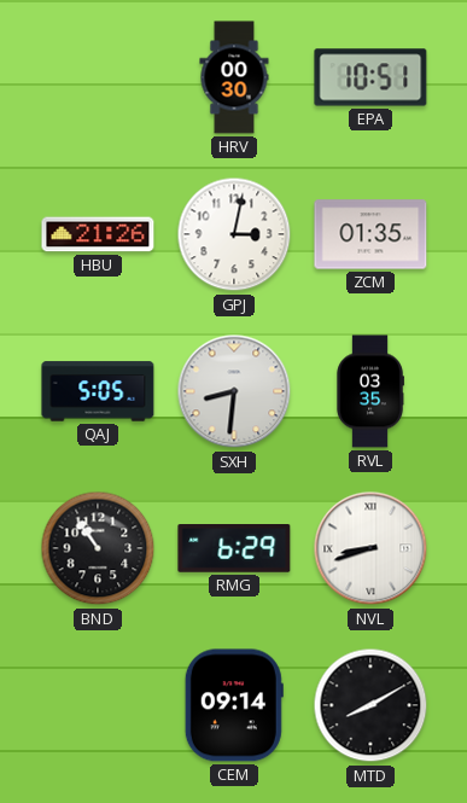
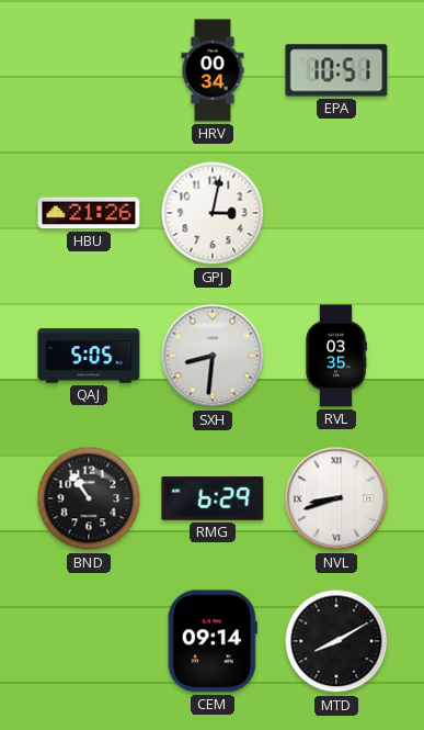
HRV: 00:30 -> 00:34
ZCM: 01:35 -> none
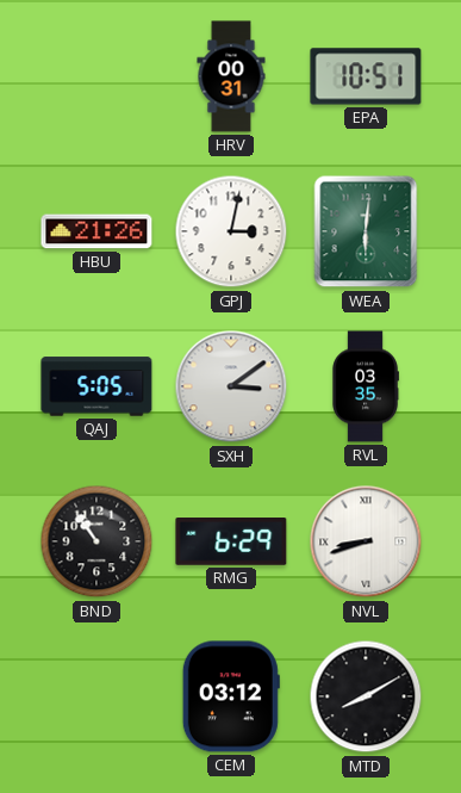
HRV: 00:34 -> 00:31
WEA: none -> 6:01
SXH: 8:31 -> 3:09
CEM: 09:14 -> 03:12
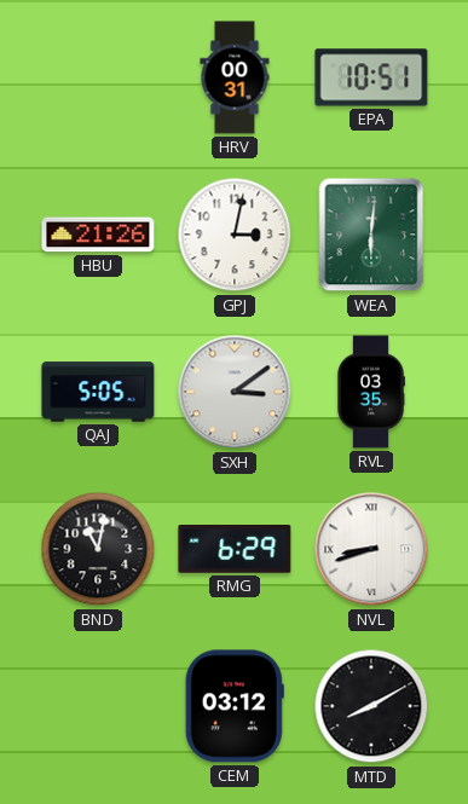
BND: 10:54 -> 11:02
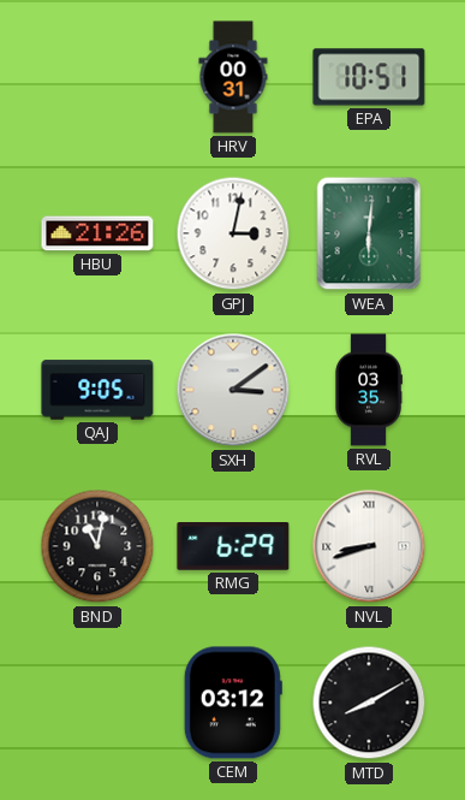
QAJ: 5:05 -> 9:05
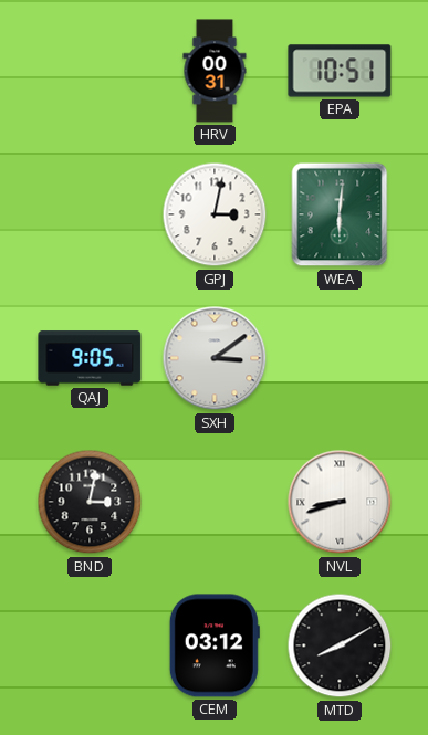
HBU: 21:26 -> none
RVL: 03:35 -> none
BND: 11:02 -> 3:02
RMG: 6:29 -> none
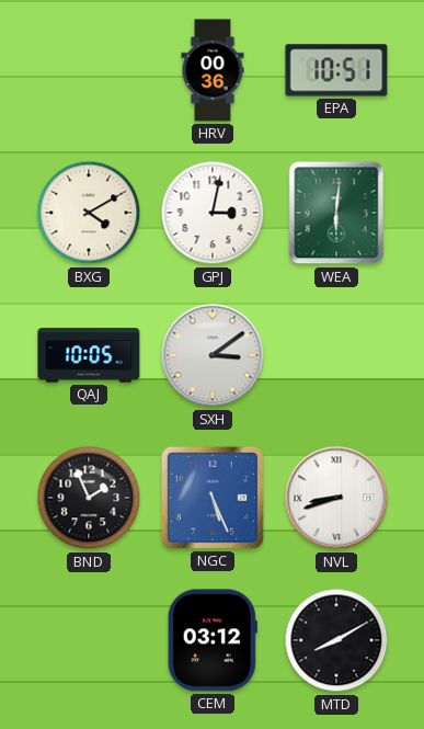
HRV: 00:31 -> 00:36
BXG: none -> 4:10
QAJ: 9:05 -> 10:05
BND: 3:02 -> 1:56
NGC: none -> 5:26
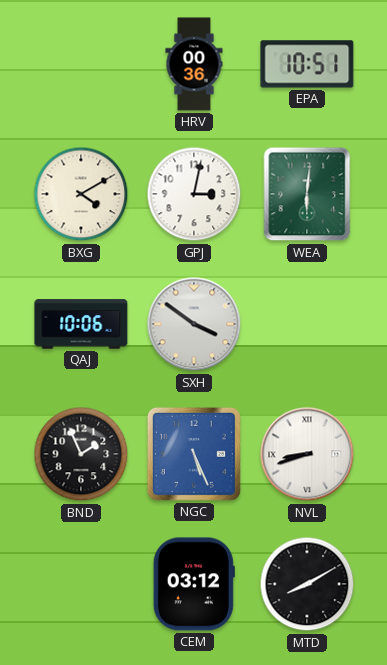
QAJ: 10:05 -> 10:06
SXH: 3:09 -> 3:51
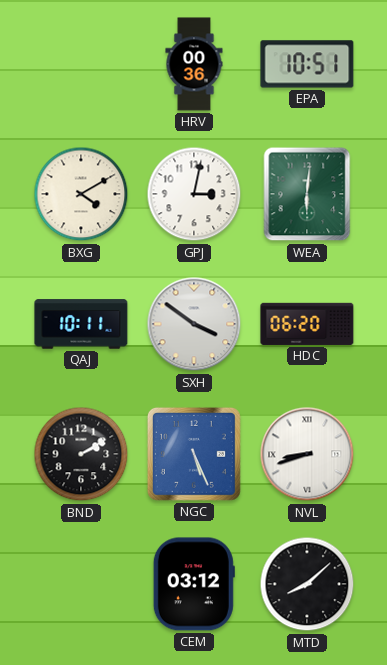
QAJ: 10:06 -> 10:11
HDC: none -> 06:20
BND: 1:56 -> 2:10
MTD: 8:10 -> 8:08
